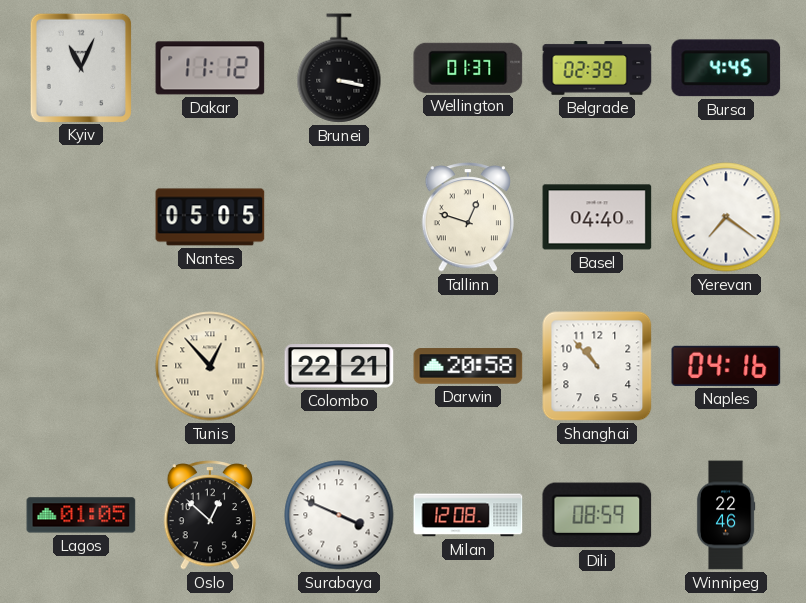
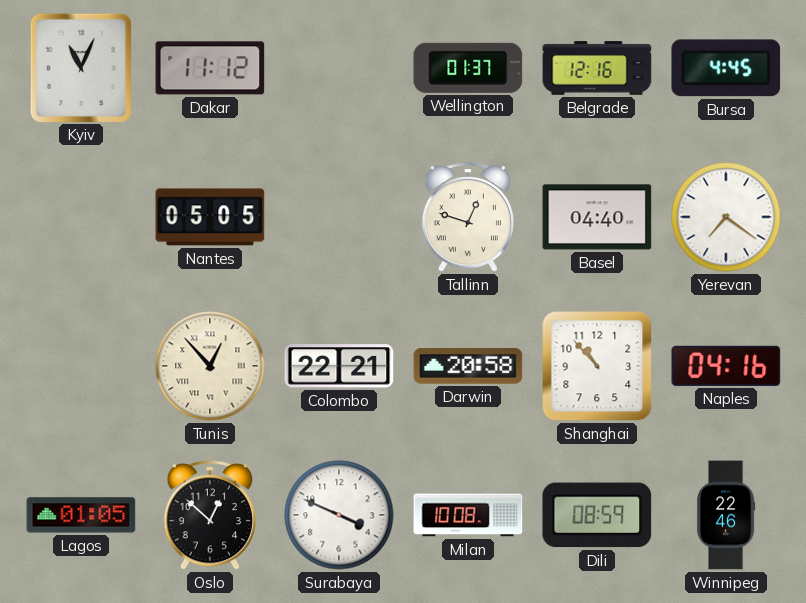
Brunei: 3:17 -> none
Belgrade: 02:39 -> 12:16
Milan: 12:08 -> 10:08
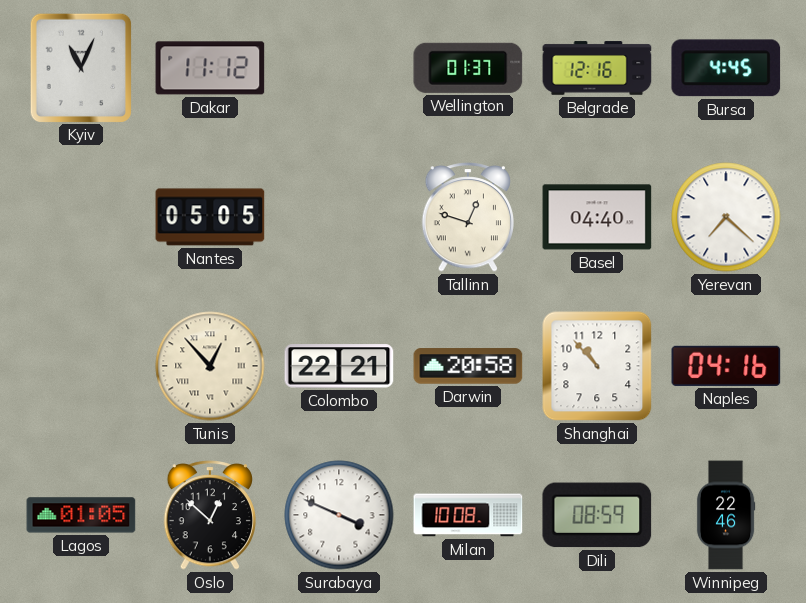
Yerevan: 7:21 -> 7:22
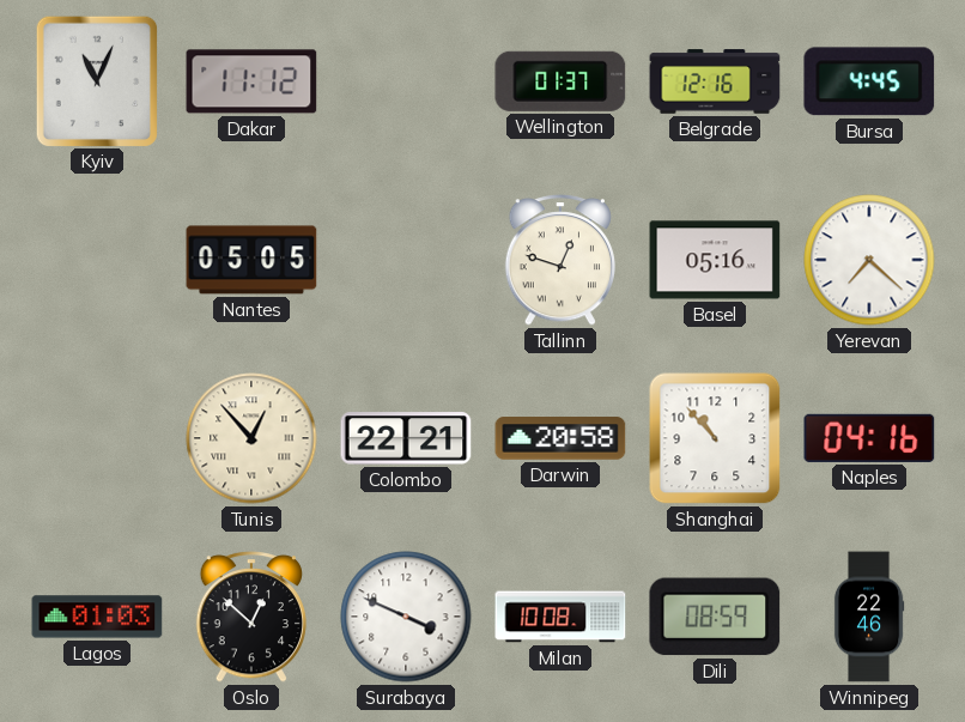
Basel: 04:40 -> 05:16
Lagos: 01:05 -> 01:03
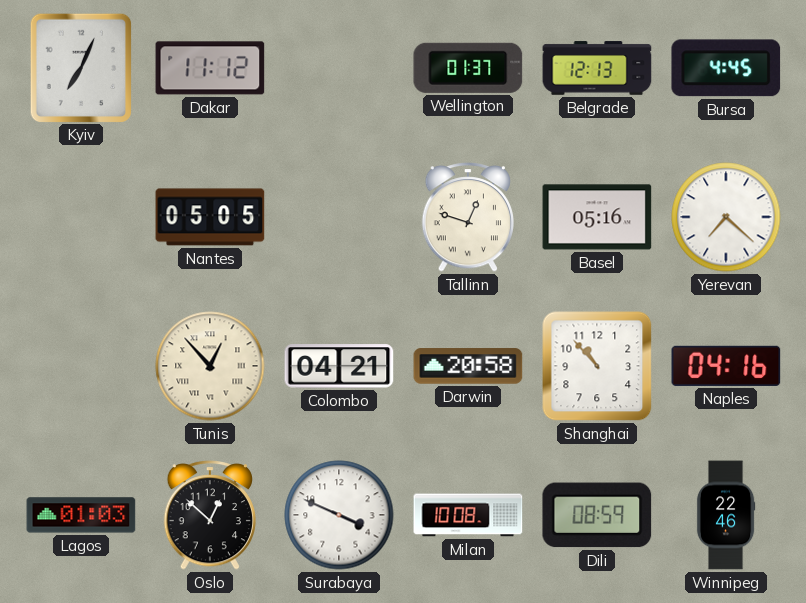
Kyiv: 11:04 -> 7:04
Belgrade: 12:16 -> 12:13
Colombo: 22:21 -> 04:21
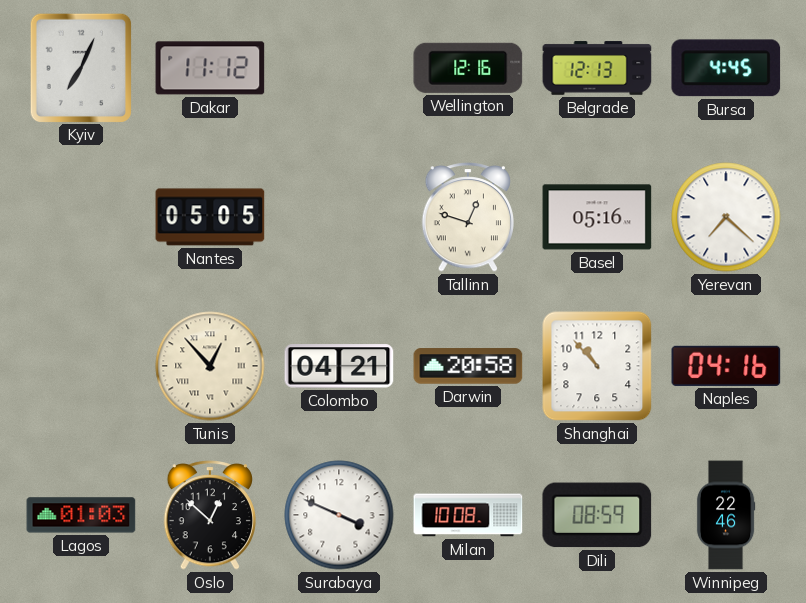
Wellington: 01:37 -> 12:16
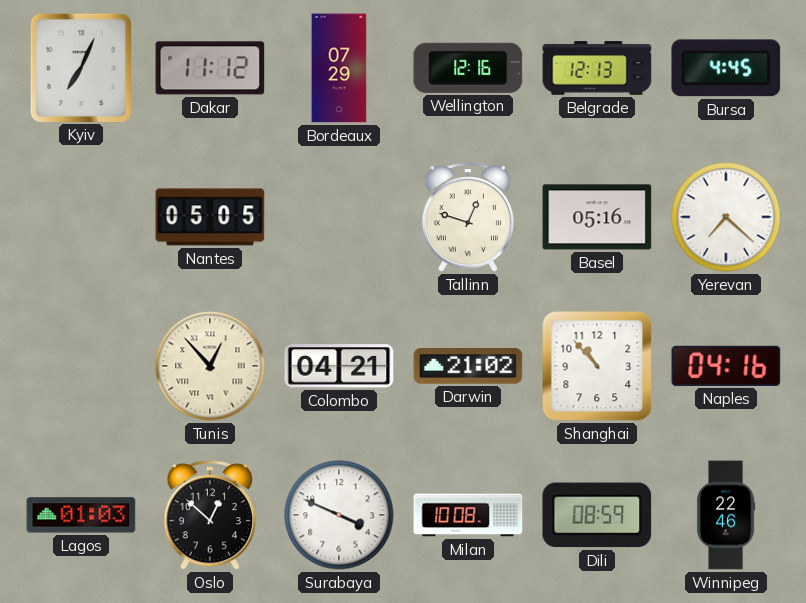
Bordeaux: none -> 07:29
Darwin: 20:58 -> 21:02
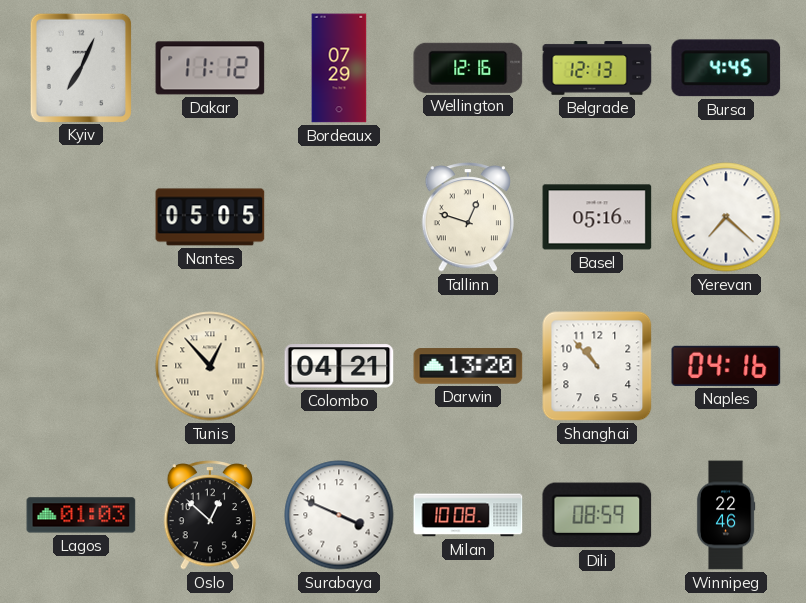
Darwin: 21:02 -> 13:20
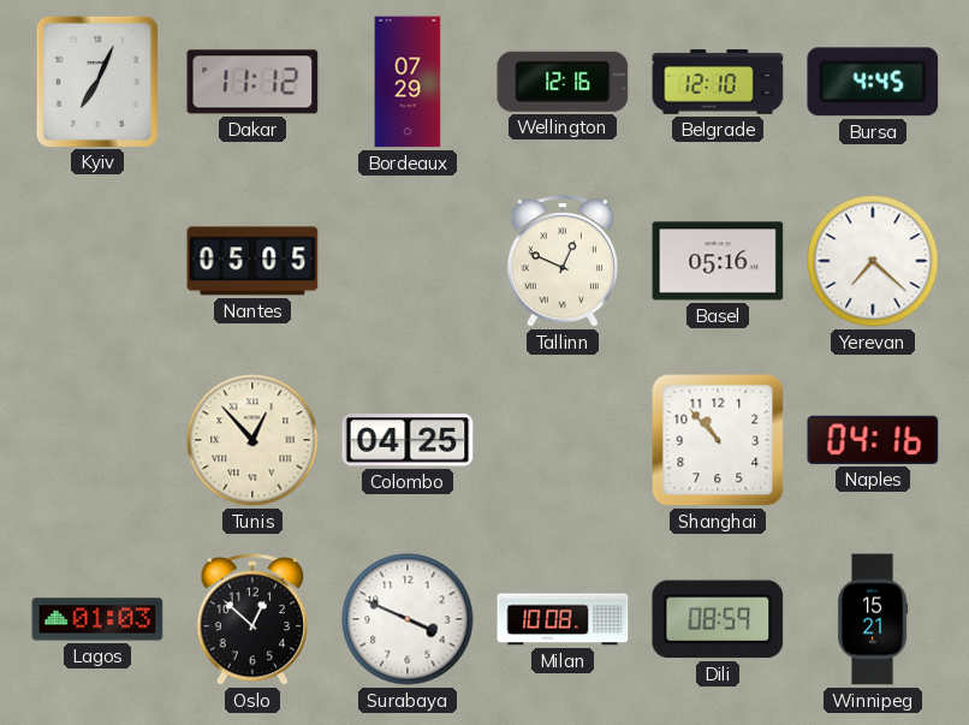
Belgrade: 12:13 -> 12:10
Tallinn: 12:48 -> 12:49
Colombo: 04:21 -> 04:25
Darwin: 13:20 -> none
Winnipeg: 22:46 -> 15:21
